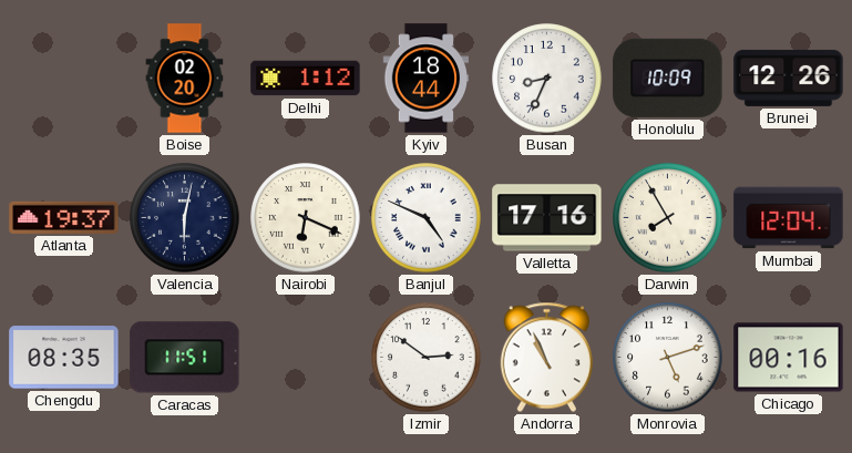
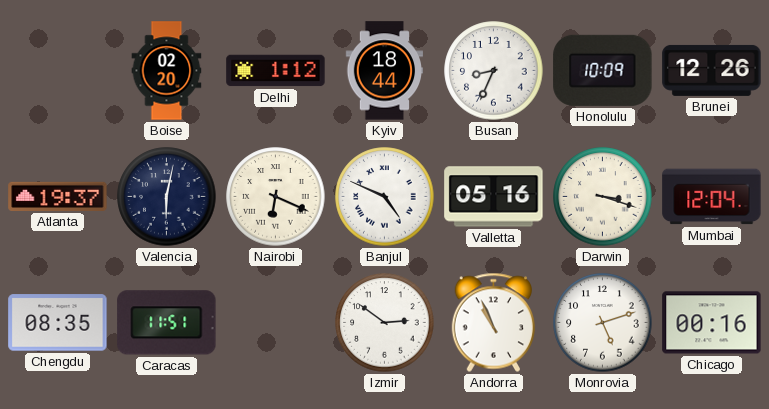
Valletta: 17:16 -> 05:16
Darwin: 7:55 -> 3:18
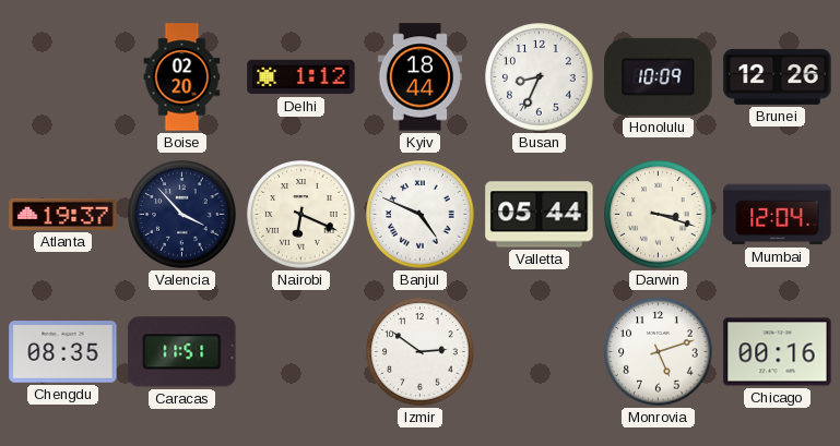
Valencia: 6:02 -> 3:53
Valletta: 05:16 -> 05:44
Andorra: 10:56 -> none
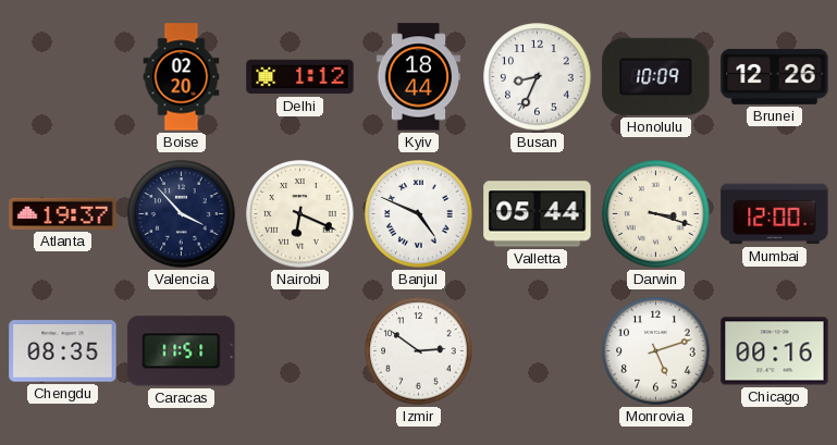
Mumbai: 12:04 -> 12:00
